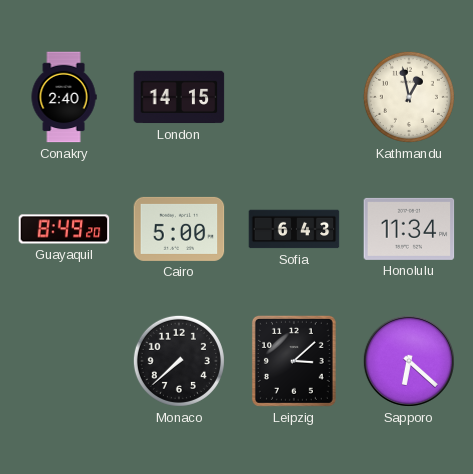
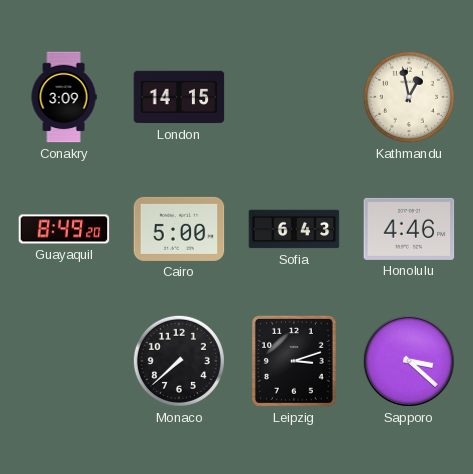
Conakry: 2:40 -> 3:09
Honolulu: 11:34 -> 4:46
Leipzig: 3:08 -> 3:12
Sapporo: 6:22 -> 3:22
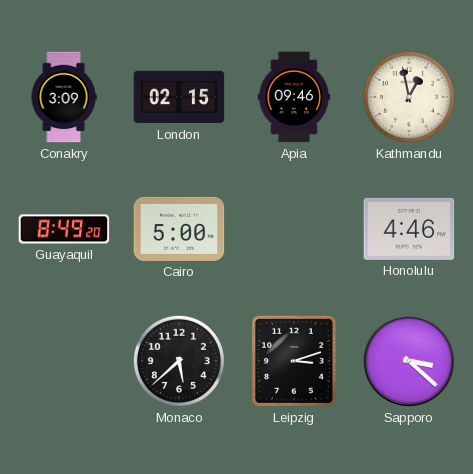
London: 14:15 -> 02:15
Apia: none -> 09:46
Sofia: 6:43 -> none
Monaco: 7:38 -> 5:38
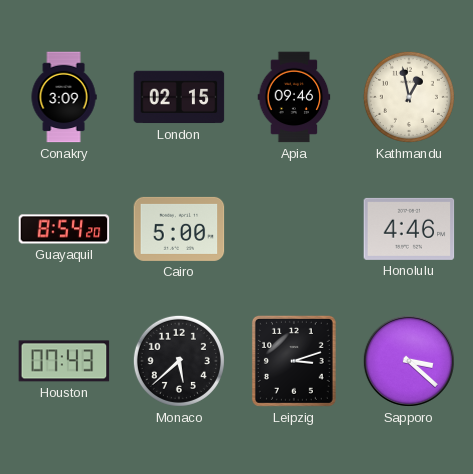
Guayaquil: 8:49 -> 8:54
Houston: none -> 07:43
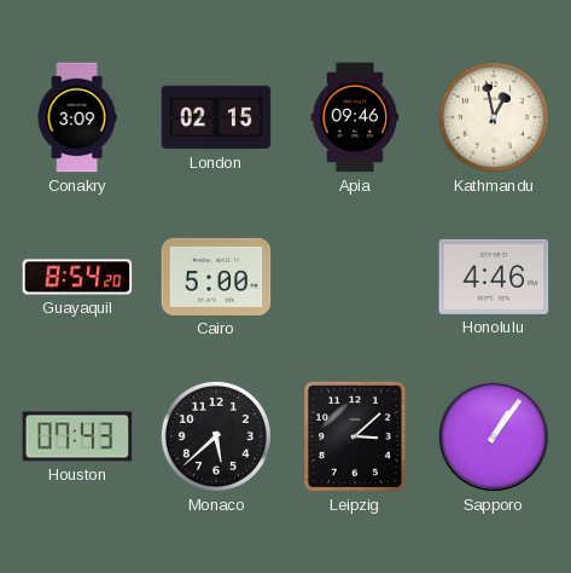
Leipzig: 3:12 -> 3:08
Sapporo: 3:22 -> 1:06
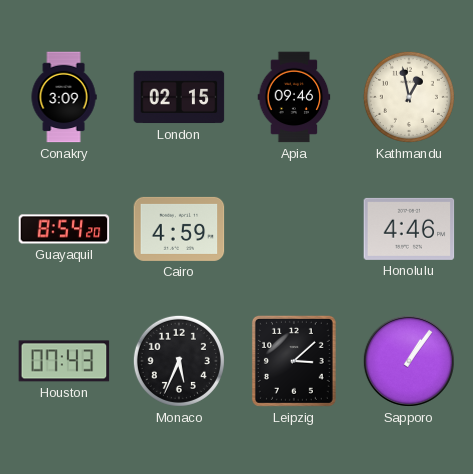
Cairo: 5:00 -> 4:59
Monaco: 5:38 -> 5:34
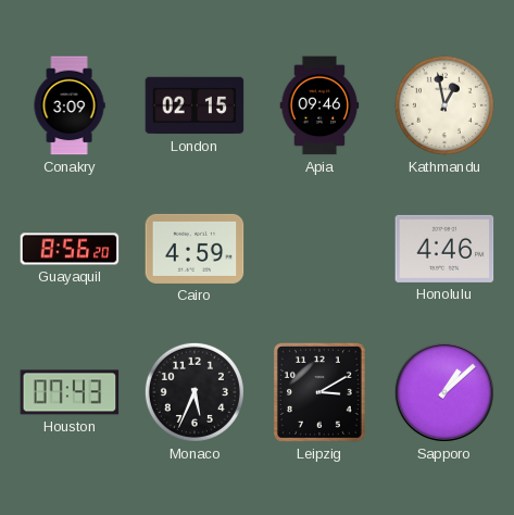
Guayaquil: 8:54 -> 8:56
Leipzig: 3:08 -> 3:10
Sapporo: 1:06 -> 1:08
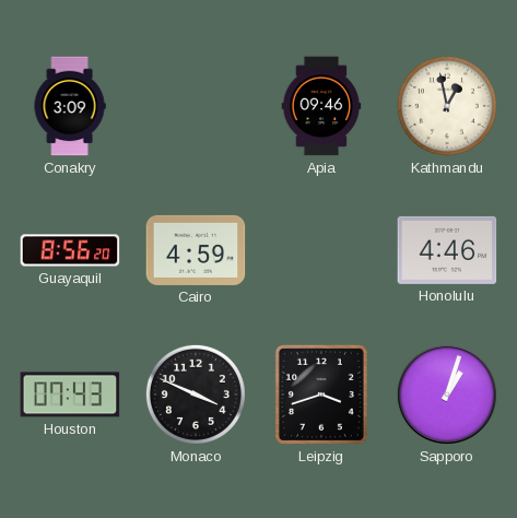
London: 02:15 -> none
Monaco: 5:34 -> 3:49
Leipzig: 3:10 -> 3:42
Sapporo: 1:08 -> 1:03
